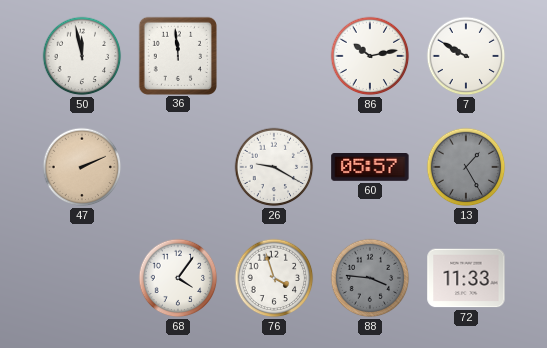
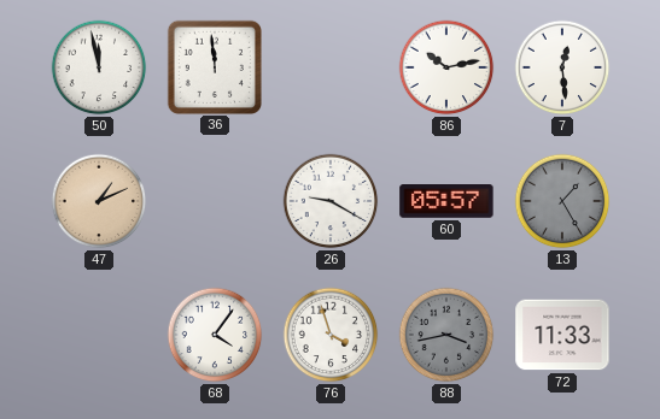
7: 9:50 -> 12:29
47: 2:11 -> 1:11
88: 3:46 -> 3:43
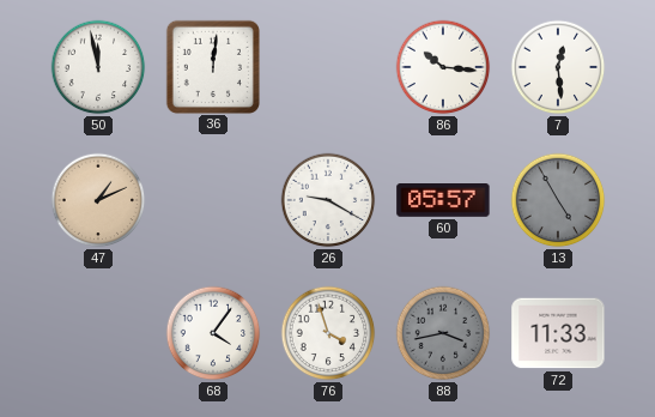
36: 11:59 -> 12:01
86: 10:13 -> 10:16
13: 1:25 -> 4:55
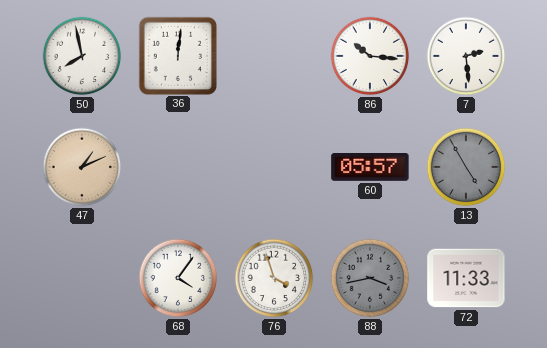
50: 11:58 -> 7:58
7: 12:29 -> 2:29
26: 9:20 -> none
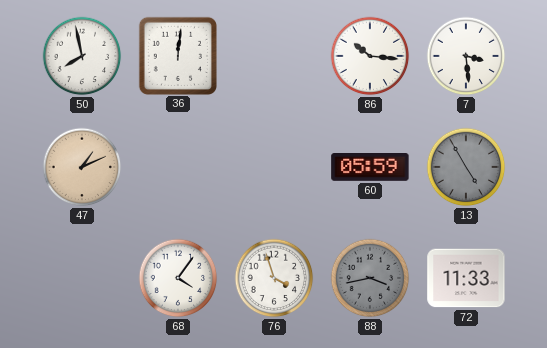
7: 2:29 -> 3:29
60: 05:57 -> 05:59
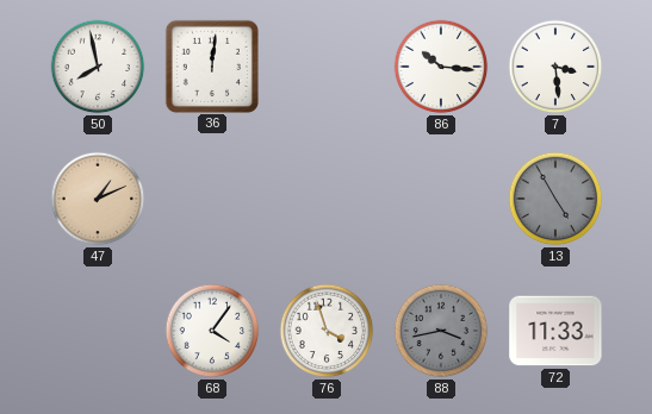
60: 05:59 -> none
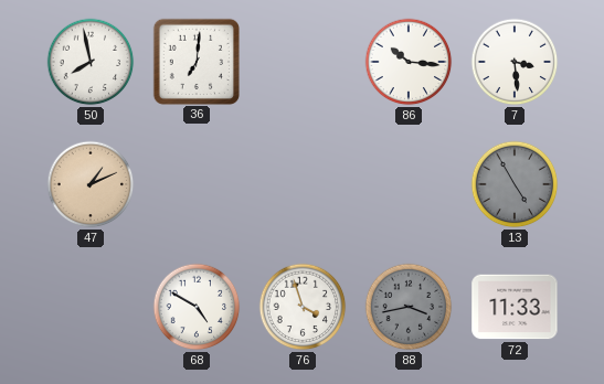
36: 12:01 -> 7:01
68: 4:06 -> 4:50
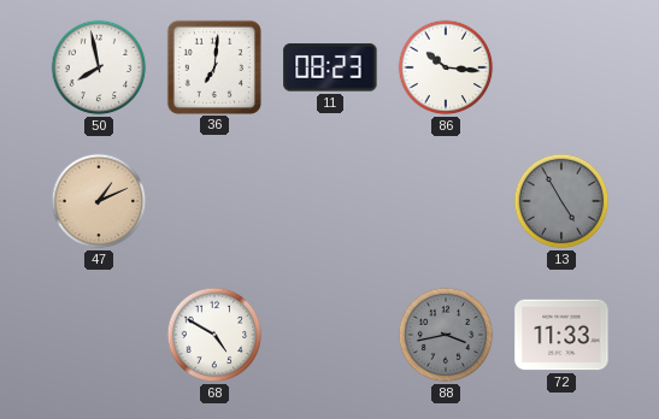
11: none -> 08:23
7: 3:29 -> none
76: 3:57 -> none
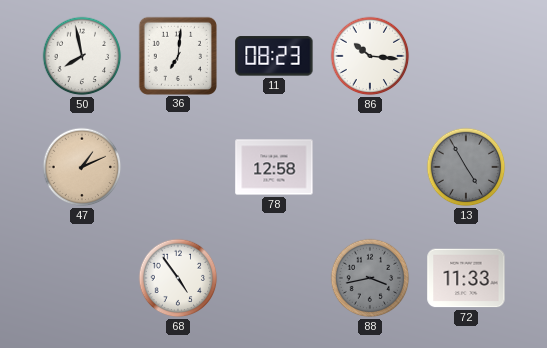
78: none -> 12:58
68: 4:50 -> 4:54
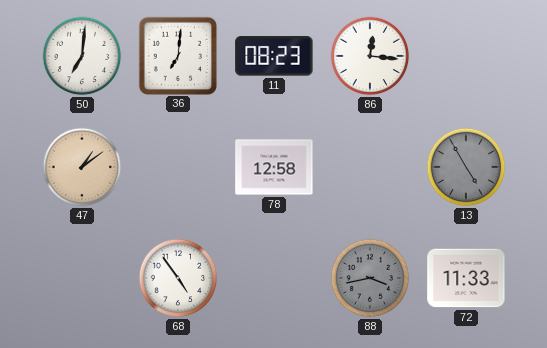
50: 7:58 -> 7:01
86: 10:16 -> 12:16
47: 1:11 -> 1:09
